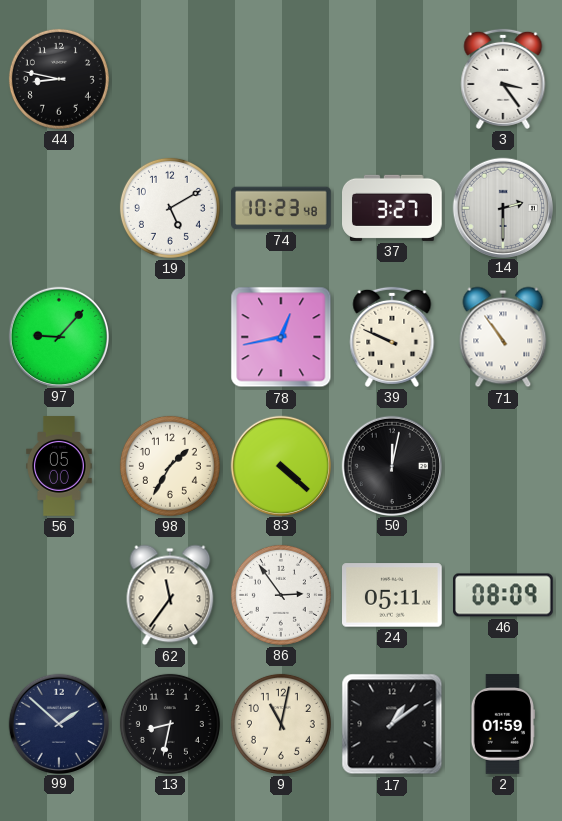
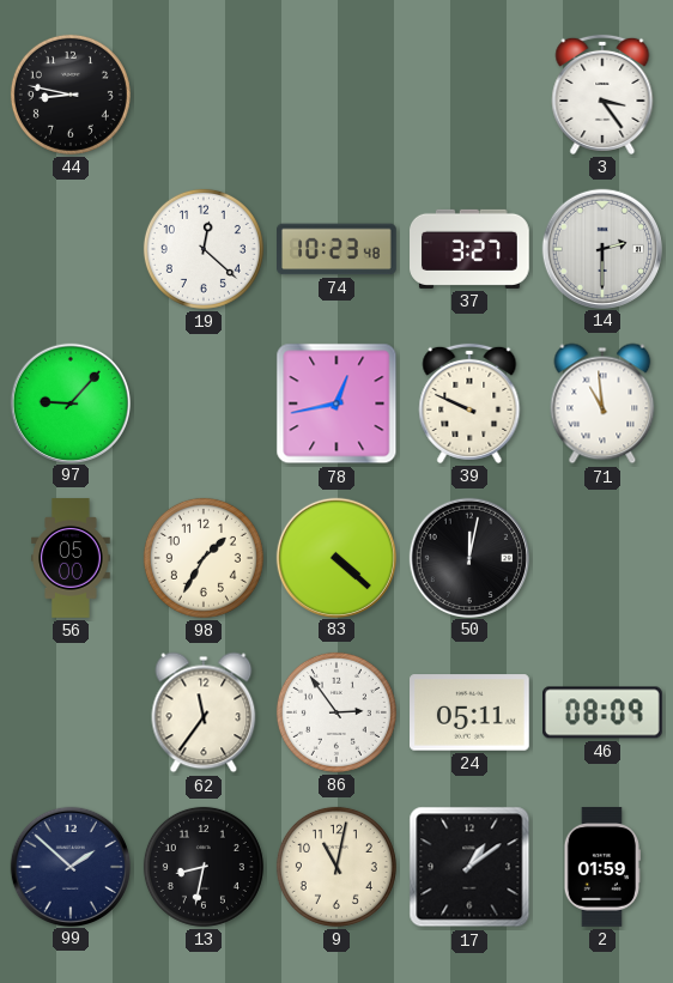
19: 5:10 -> 12:22
71: 10:54 -> 10:59
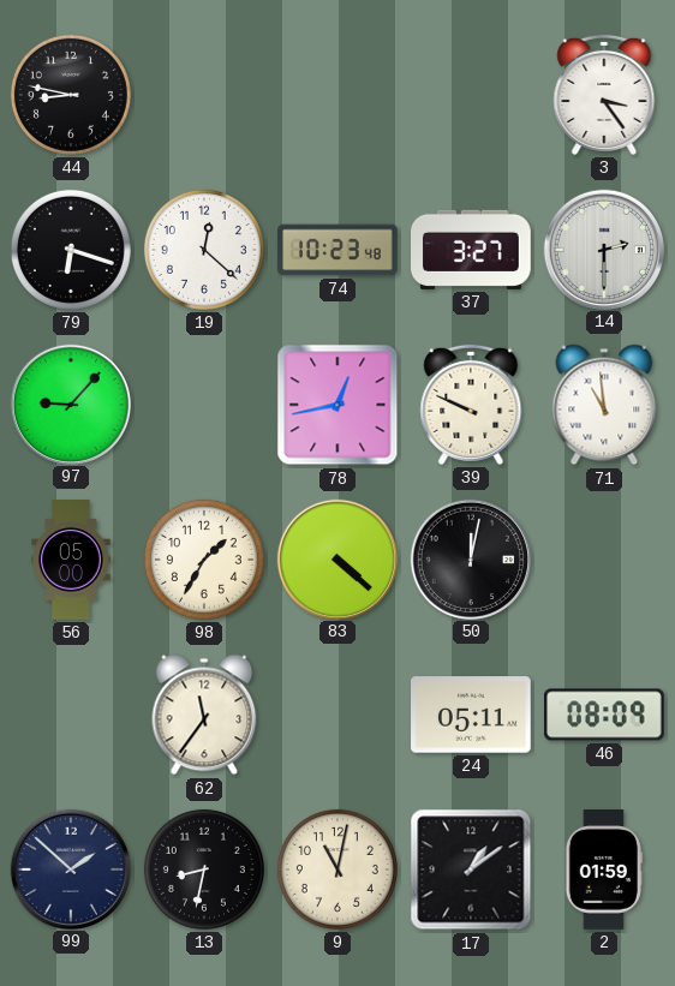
79: none -> 6:18
86: 2:54 -> none
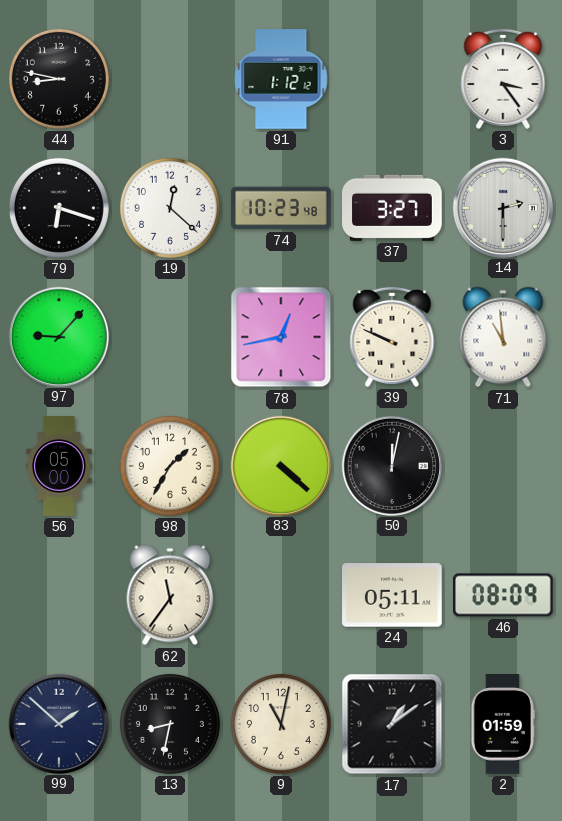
91: none -> 1:12
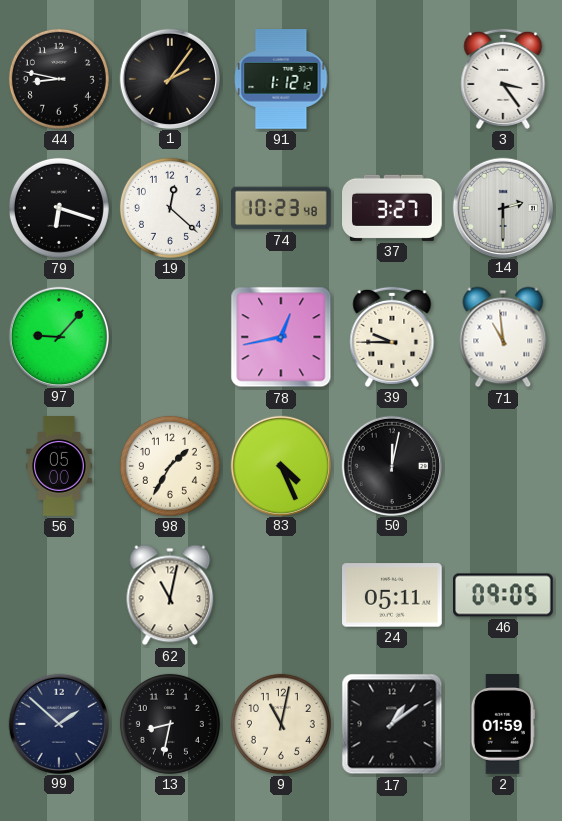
1: none -> 2:06
39: 9:49 -> 9:45
83: 4:22 -> 4:26
62: 11:36 -> 11:02
46: 08:09 -> 09:05
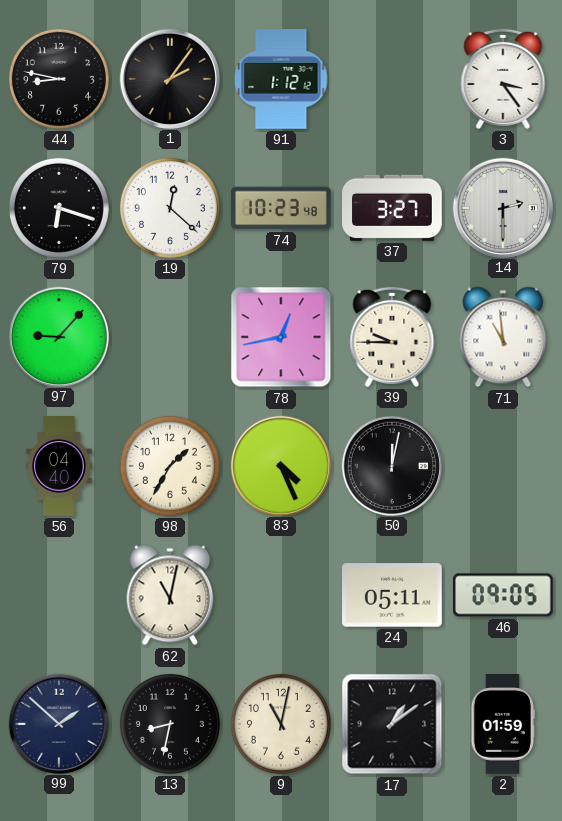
56: 05:00 -> 04:40
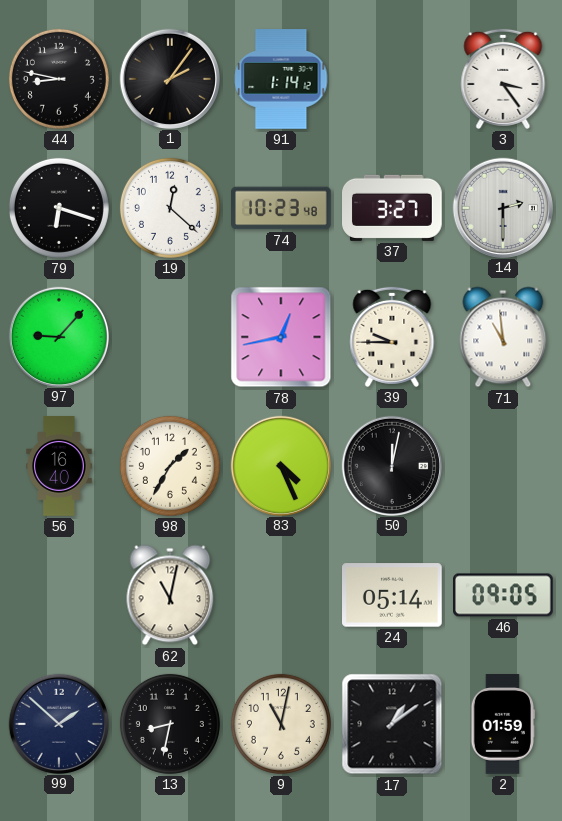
91: 1:12 -> 1:14
56: 04:40 -> 16:40
24: 05:11 -> 05:14
